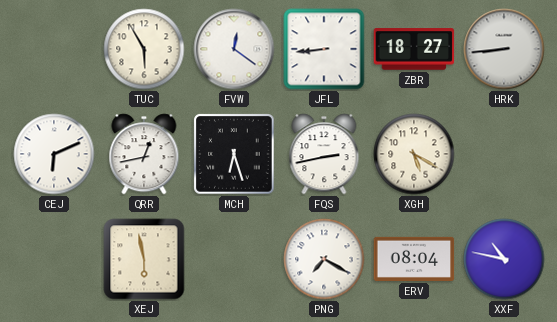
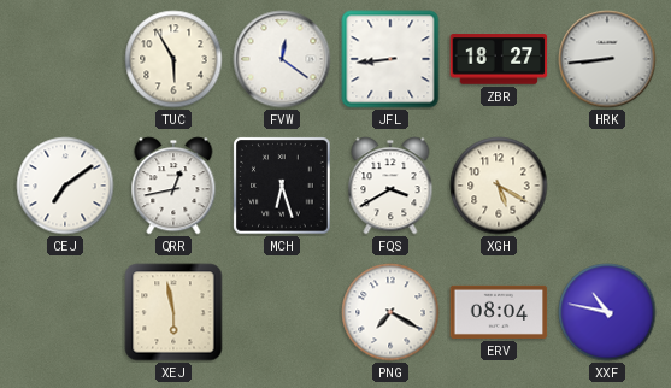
CEJ: 6:11 -> 7:09
FQS: 2:43 -> 3:40
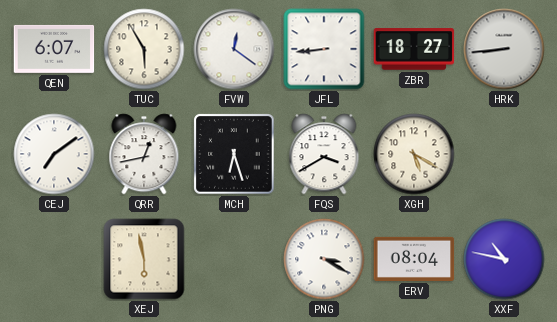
QEN: none -> 6:07
PNG: 7:20 -> 3:20
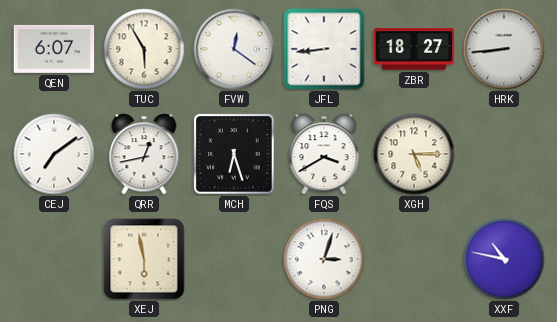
XGH: 5:20 -> 5:15
PNG: 3:20 -> 3:03
ERV: 08:04 -> none
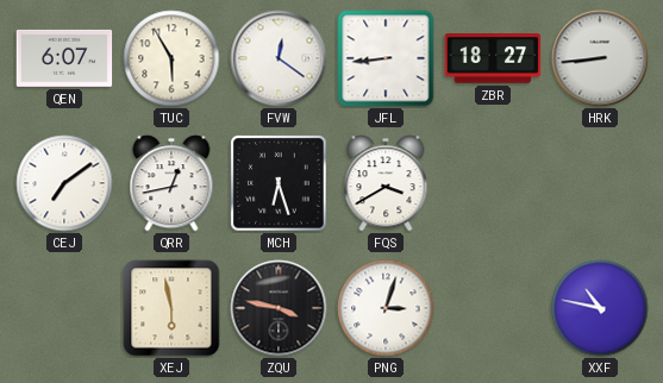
XGH: 5:15 -> none
ZQU: none -> 3:47
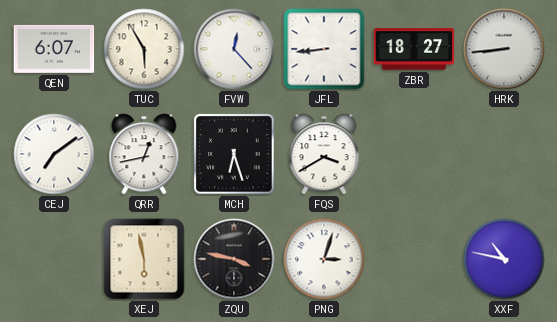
FVW: 12:21 -> 12:23
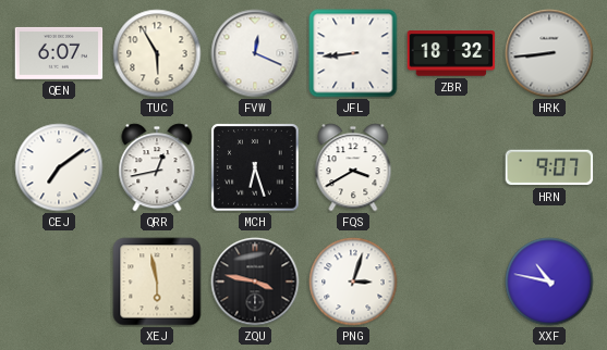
FVW: 12:23 -> 12:19
ZBR: 18:27 -> 18:32
HRN: none -> 9:07
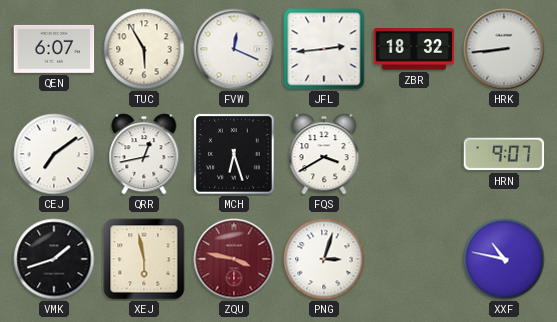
JFL: 8:44 -> 2:44
VMK: none -> 1:42
ZQU dial: black -> burgundy
